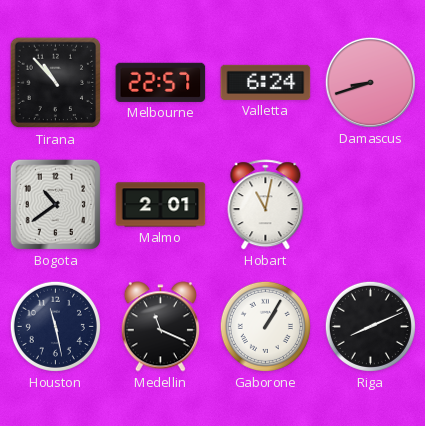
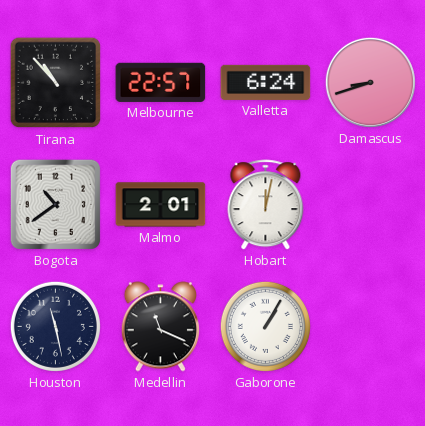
Hobart: 11:02 -> 12:02
Riga: 8:11 -> none
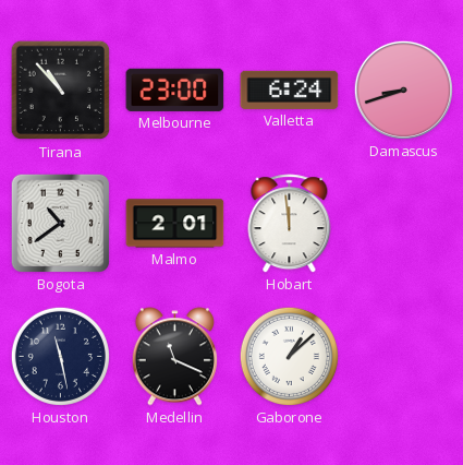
Melbourne: 22:57 -> 23:00
Hobart: 12:02 -> 11:59
Gaborone: 1:05 -> 1:08
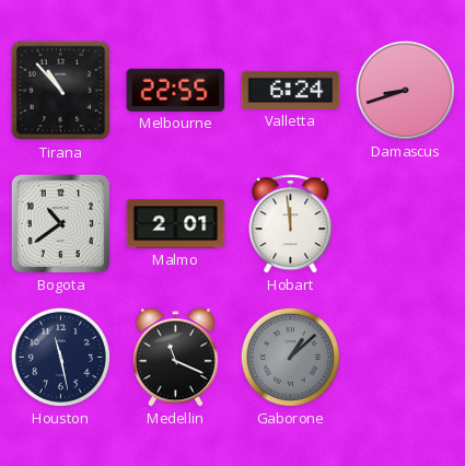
Melbourne: 23:00 -> 22:55
Gaborone dial: white -> grey
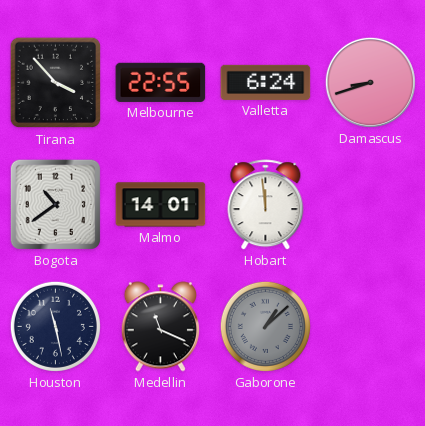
Tirana: 10:53 -> 3:53
Malmo: 2:01 -> 14:01
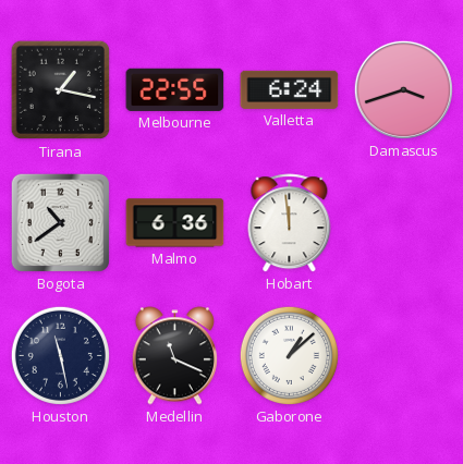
Tirana: 3:53 -> 1:17
Damascus: 8:42 -> 3:42
Malmo: 14:01 -> 6:36
Gaborone dial: grey -> white
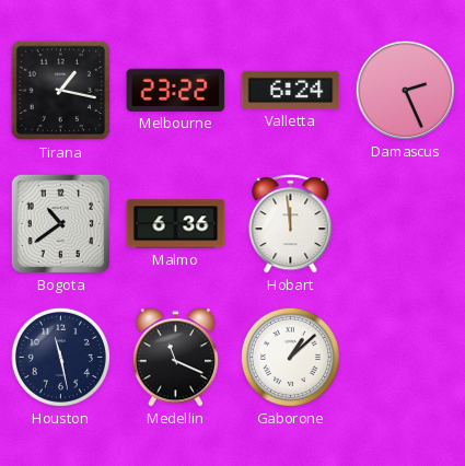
Melbourne: 22:55 -> 23:22
Damascus: 3:42 -> 2:26
